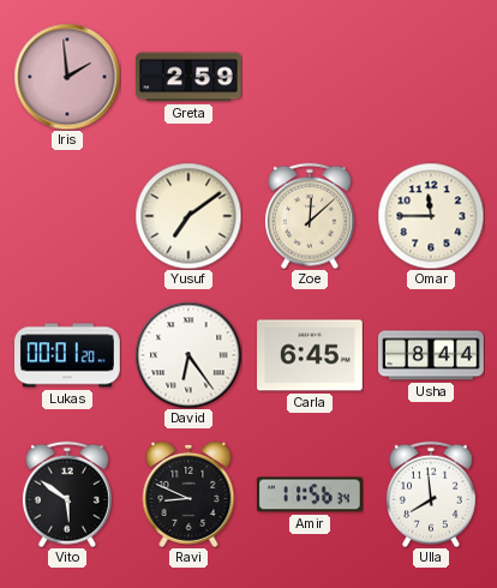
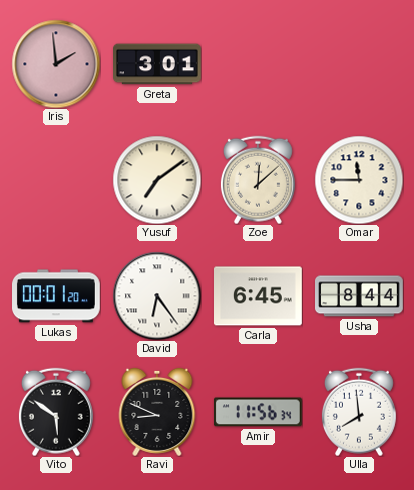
Greta: 2:59 -> 3:01
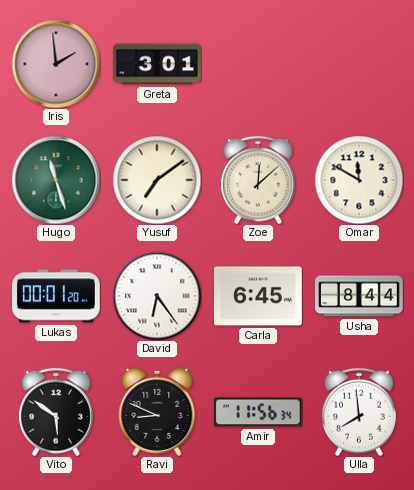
Hugo: none -> 11:27
Omar: 11:45 -> 11:50
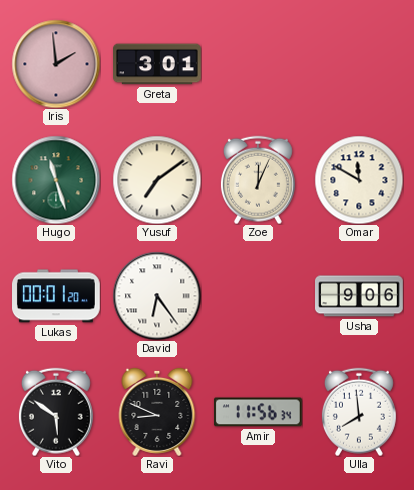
Zoe: 12:08 -> 12:04
Carla: 6:45 -> none
Usha: 8:44 -> 9:06
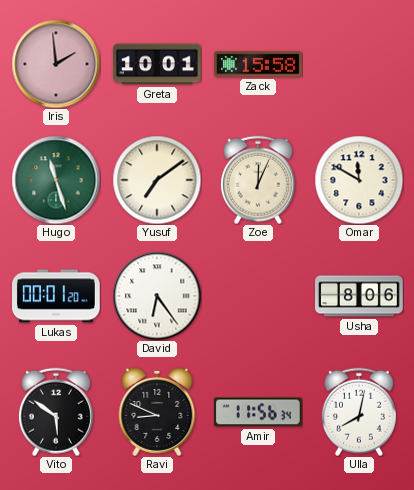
Greta: 3:01 -> 10:01
Zack: none -> 15:58
Usha: 9:06 -> 8:06
Ulla: 7:59 -> 8:02
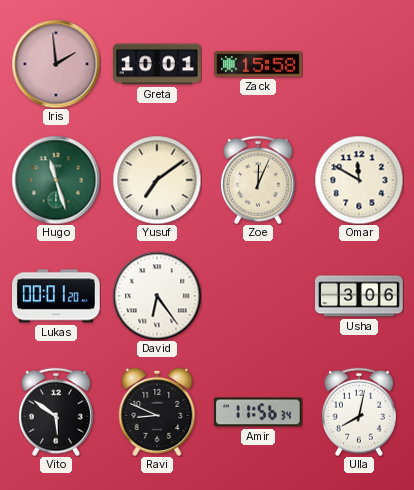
Usha: 8:06 -> 3:06
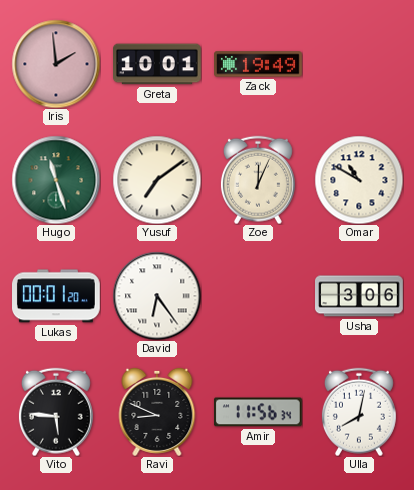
Zack: 15:58 -> 19:49
Omar: 11:50 -> 10:50
Vito: 5:51 -> 5:46
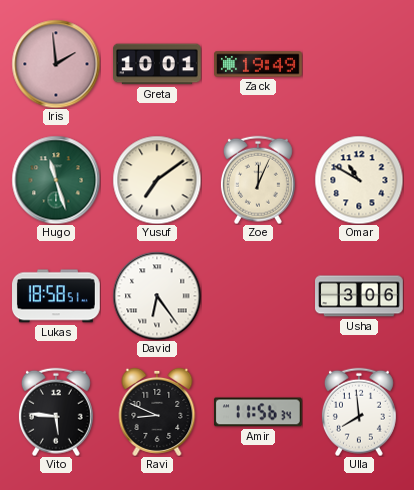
Lukas: 00:01 -> 18:58
Ulla: 8:02 -> 7:59
